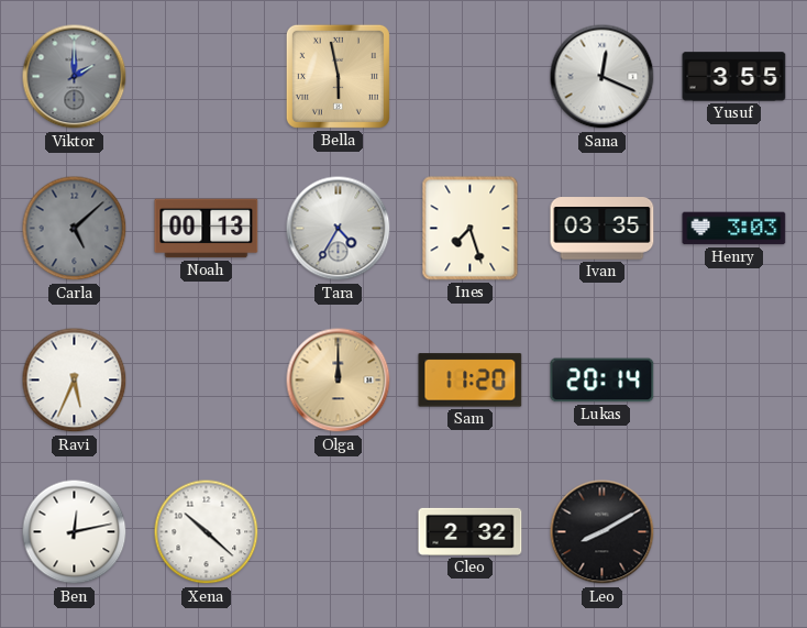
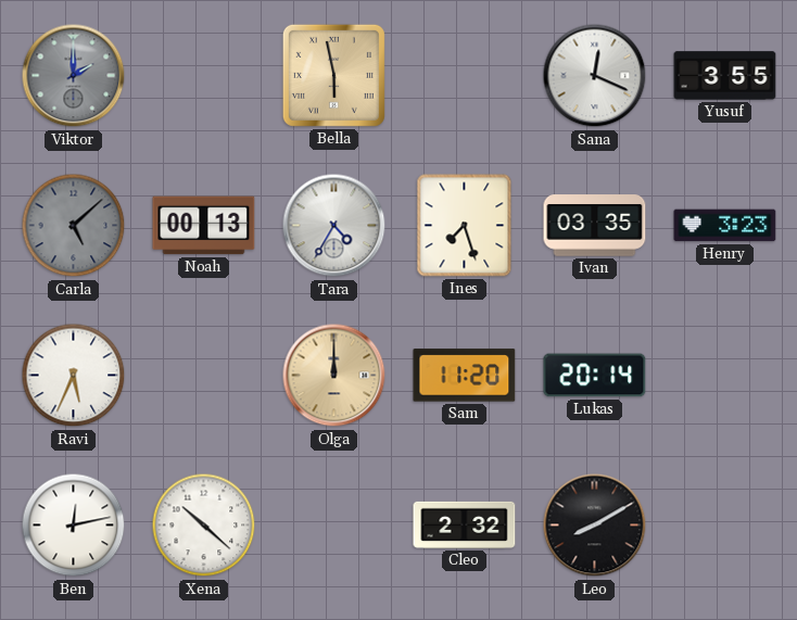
Henry: 3:03 -> 3:23
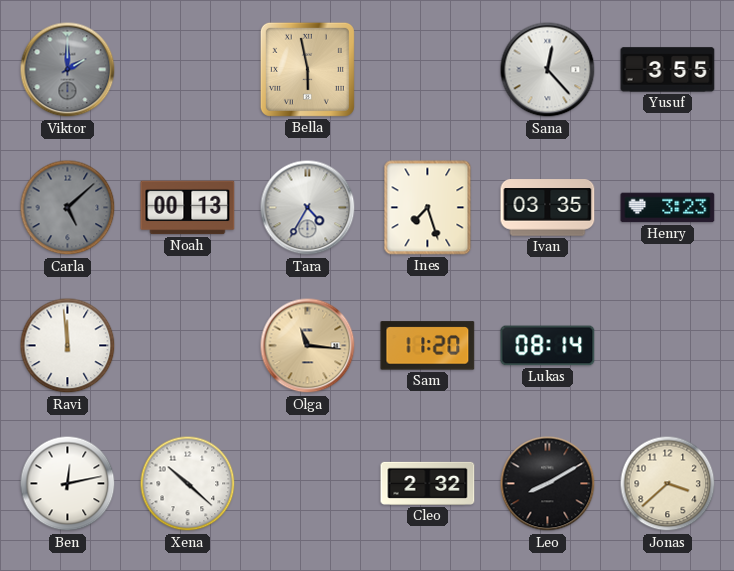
Sana: 12:19 -> 12:23
Ravi: 5:34 -> 11:59
Olga: 12:00 -> 11:16
Lukas: 20:14 -> 08:14
Jonas: none -> 3:38
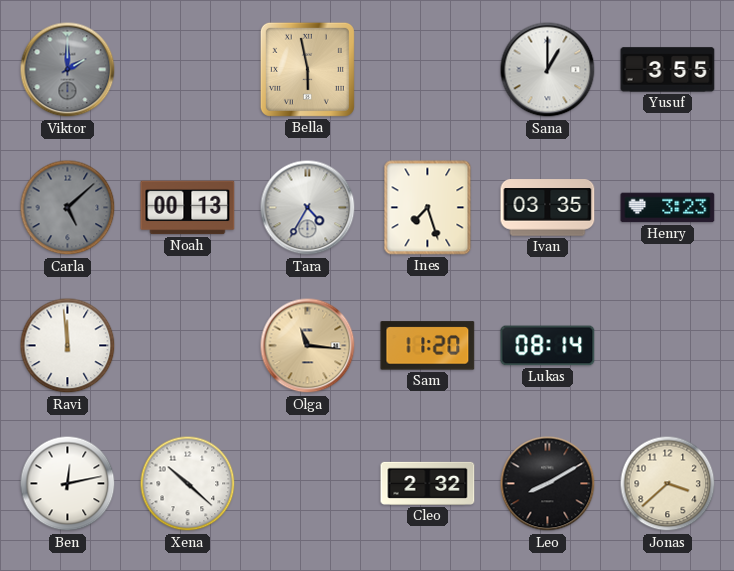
Sana: 12:23 -> 1:00
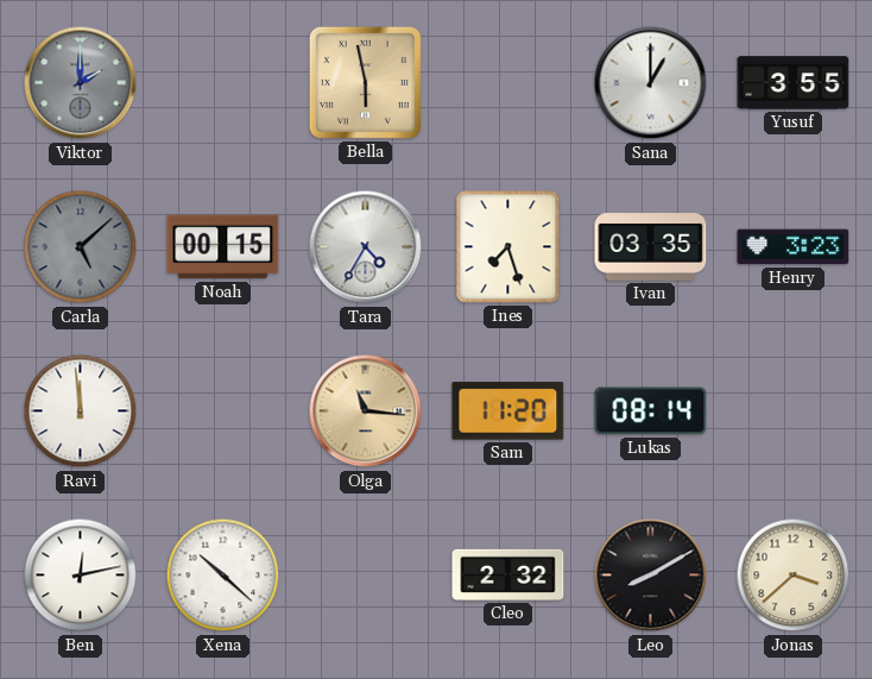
Noah: 00:13 -> 00:15
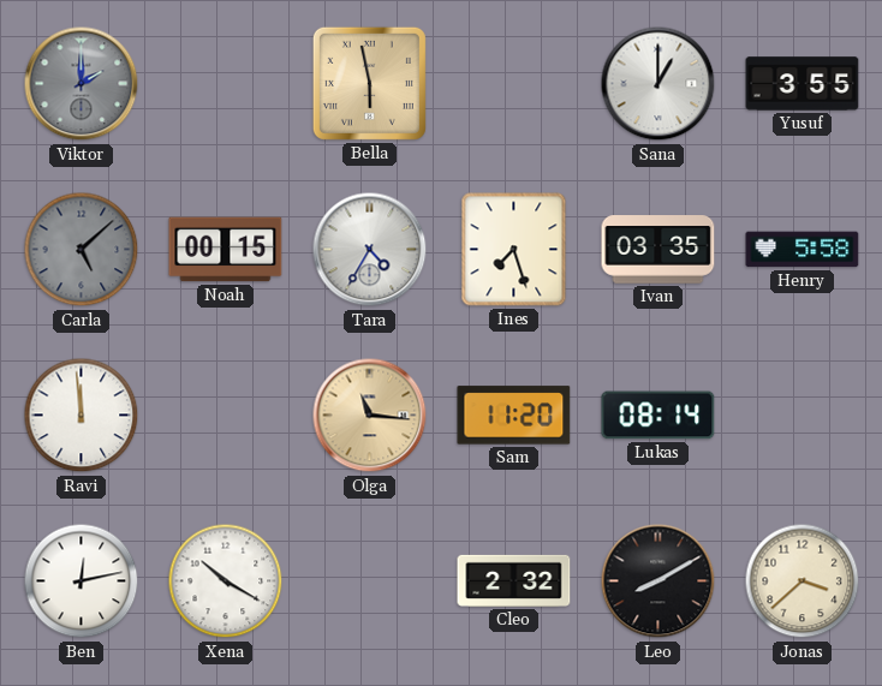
Henry: 3:23 -> 5:58
Xena: 10:22 -> 10:20
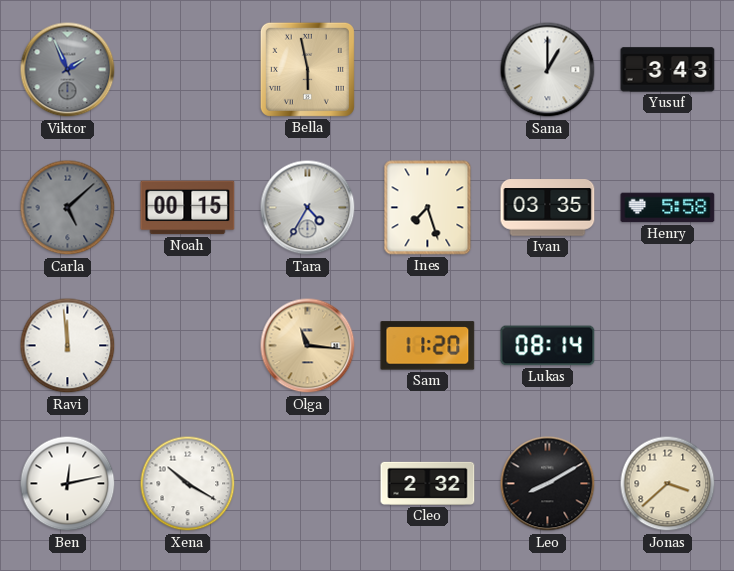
Viktor: 2:00 -> 1:56
Yusuf: 3:55 -> 3:43
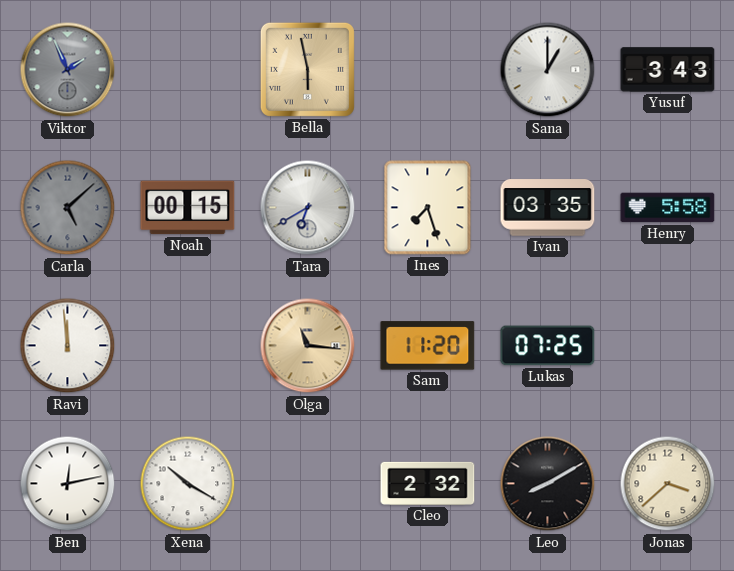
Tara: 4:35 -> 6:40
Lukas: 08:14 -> 07:25
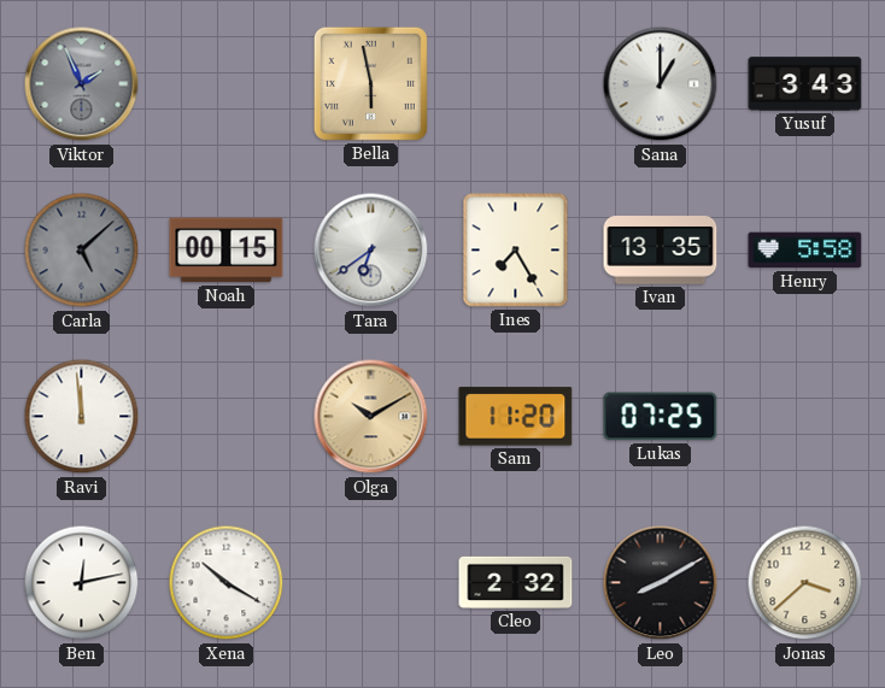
Tara: 6:40 -> 6:39
Ines: 7:27 -> 7:25
Ivan: 03:35 -> 13:35
Olga: 11:16 -> 10:10
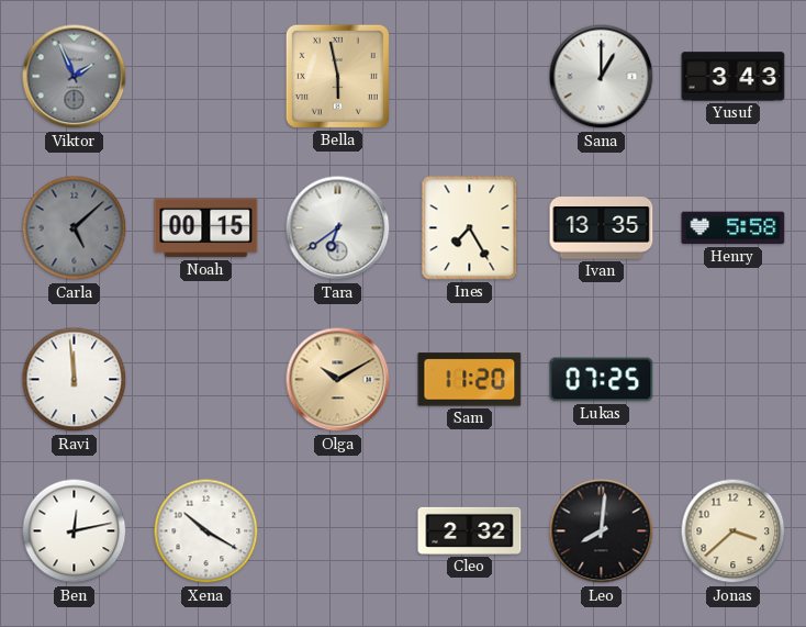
Leo: 8:10 -> 8:01
